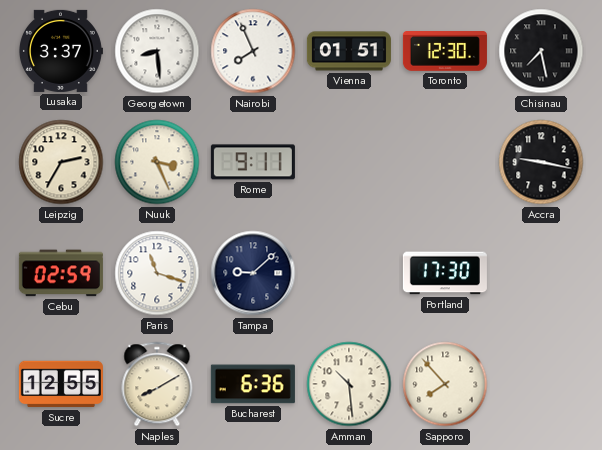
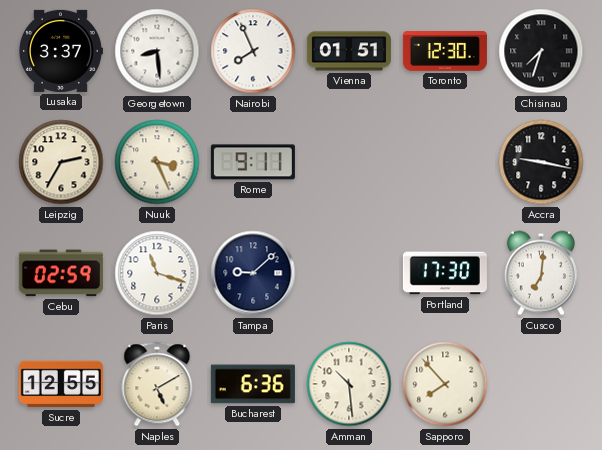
Chisinau: 7:28 -> 7:33
Cusco: none -> 7:01
Naples: 8:10 -> 5:10
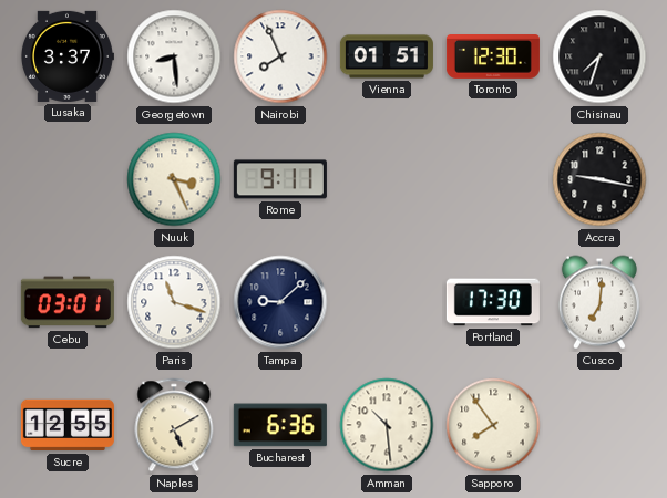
Leipzig: 2:35 -> none
Cebu: 02:59 -> 03:01
Sapporo: 7:53 -> 7:54
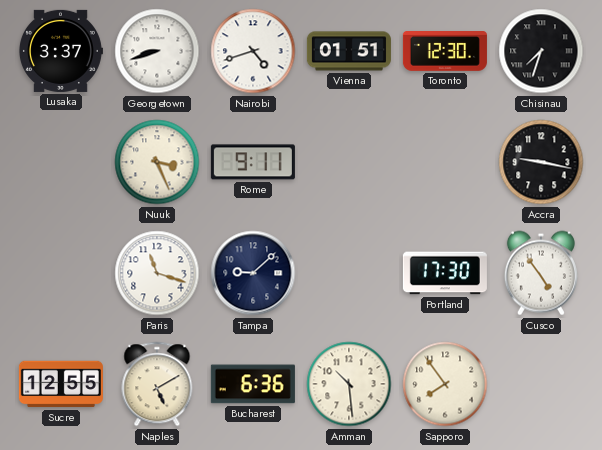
Georgetown: 8:29 -> 8:42
Nairobi: 7:56 -> 4:42
Cebu: 03:01 -> none
Cusco: 7:01 -> 4:54
